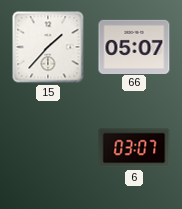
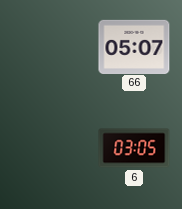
15: 1:37 -> none
6: 03:07 -> 03:05
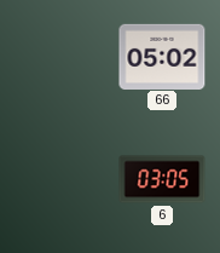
66: 05:07 -> 05:02
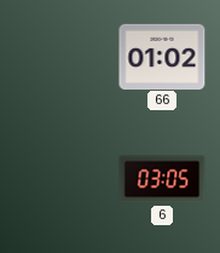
66: 05:02 -> 01:02
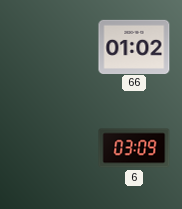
6: 03:05 -> 03:09
